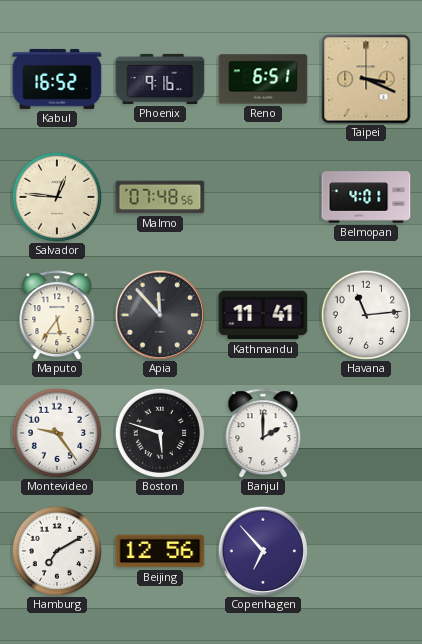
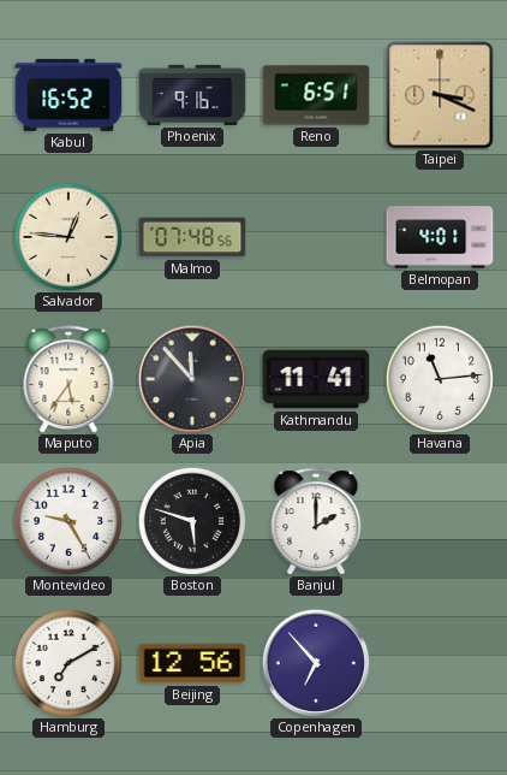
Montevideo: 9:24 -> 9:25
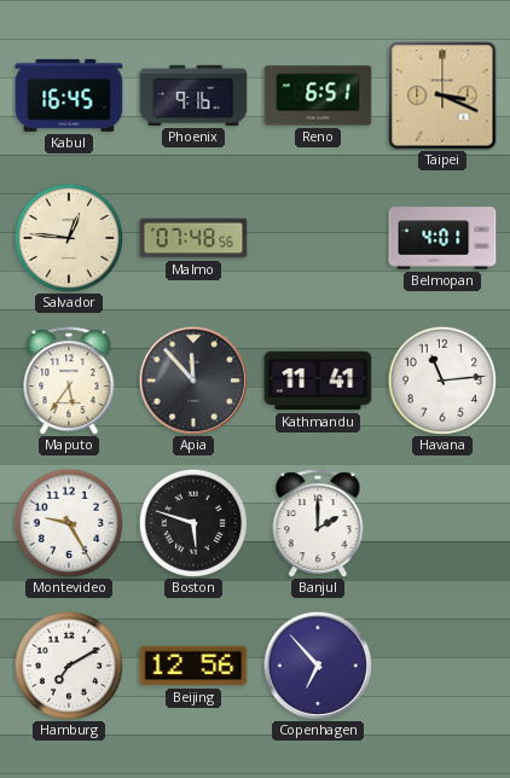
Kabul: 16:52 -> 16:45
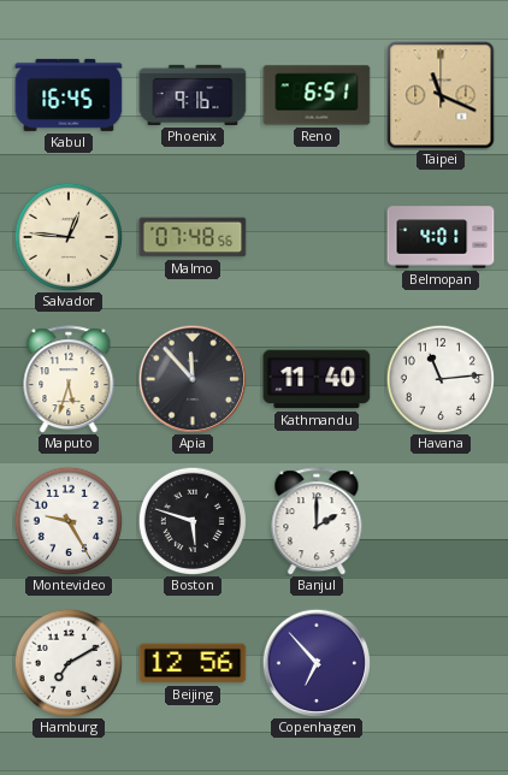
Taipei: 3:19 -> 11:19
Maputo: 5:36 -> 5:33
Kathmandu: 11:41 -> 11:40
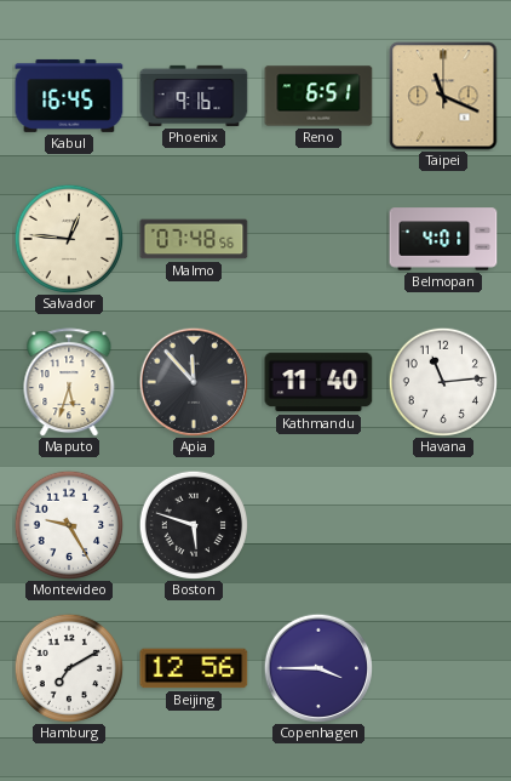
Banjul: 2:00 -> none
Copenhagen: 6:53 -> 3:45
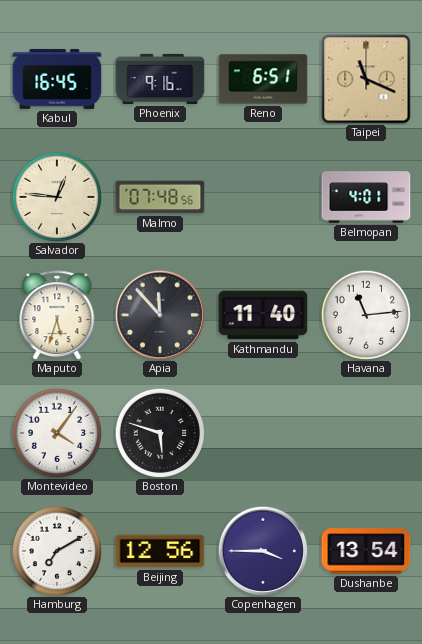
Montevideo: 9:25 -> 4:06
Dushanbe: none -> 13:54
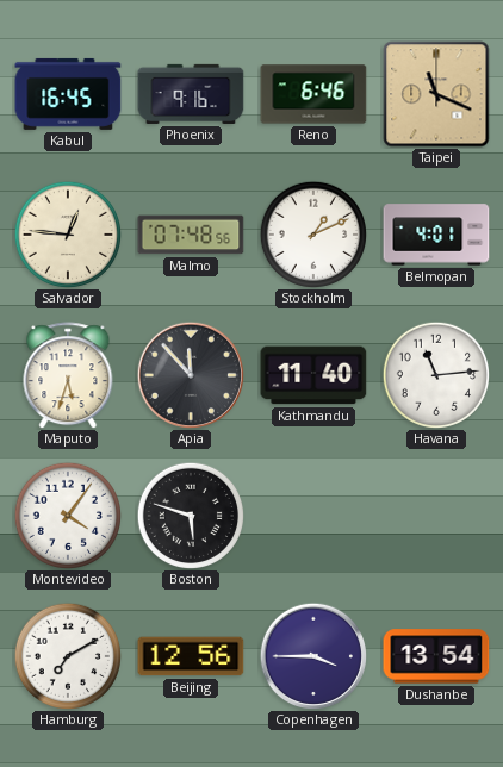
Reno: 6:51 -> 6:46
Stockholm: none -> 1:11
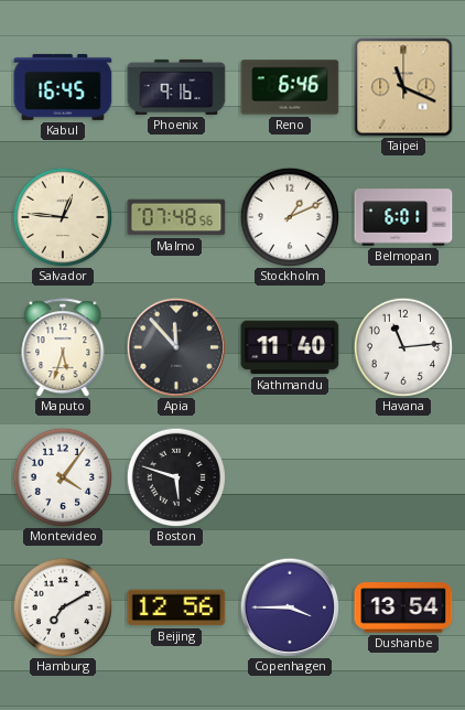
Belmopan: 4:01 -> 6:01
